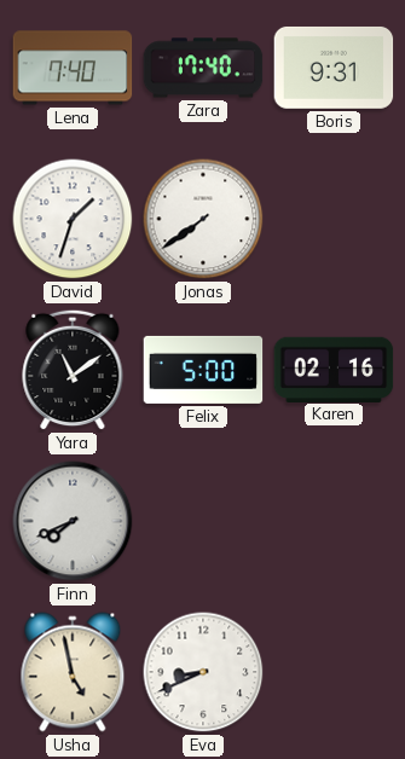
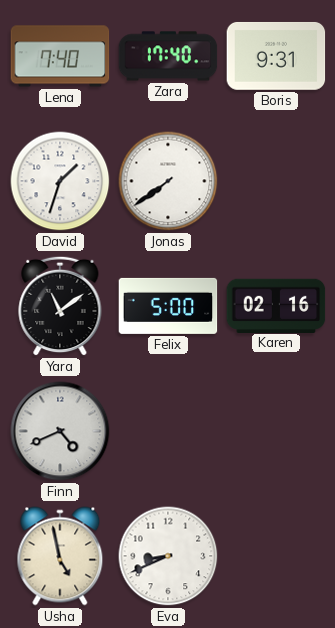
Finn: 7:41 -> 4:41
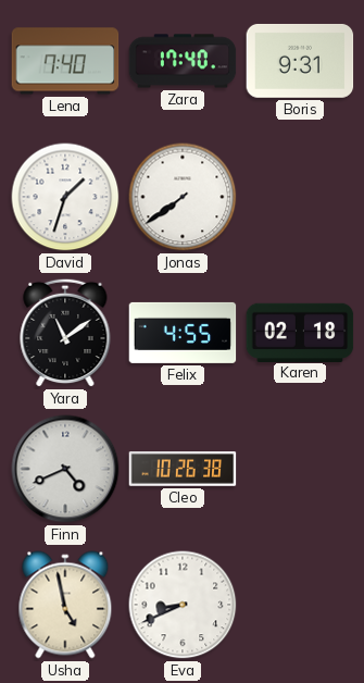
Felix: 5:00 -> 4:55
Karen: 02:16 -> 02:18
Cleo: none -> 10:26
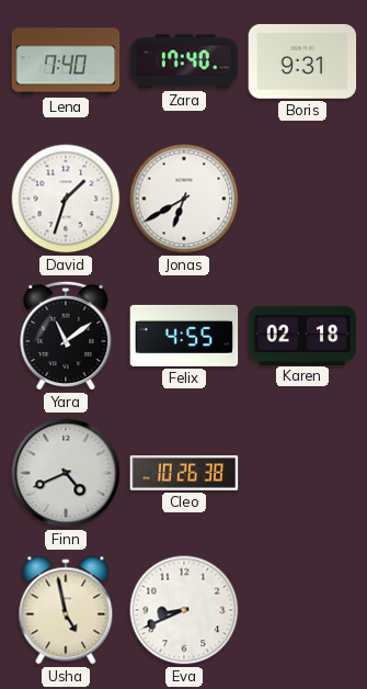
Jonas: 7:39 -> 6:40
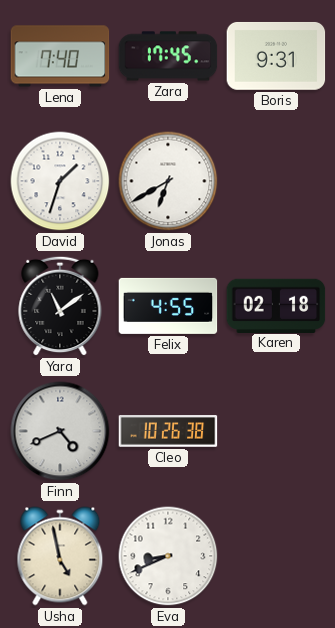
Zara: 17:40 -> 17:45
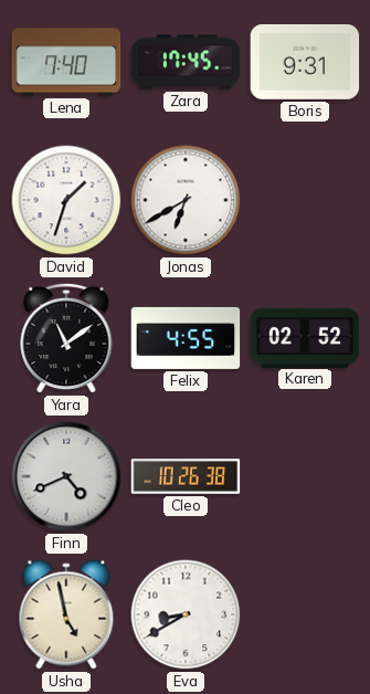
Karen: 02:18 -> 02:52
Eva: 8:41 -> 8:40
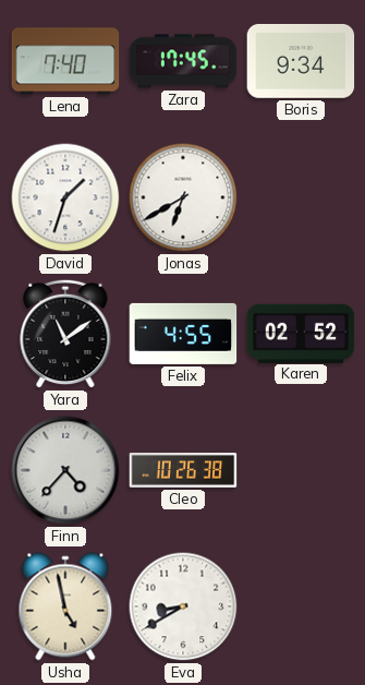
Boris: 9:31 -> 9:34
Finn: 4:41 -> 4:37
